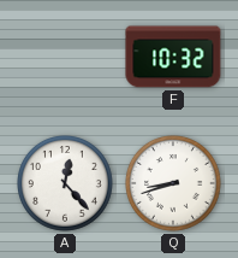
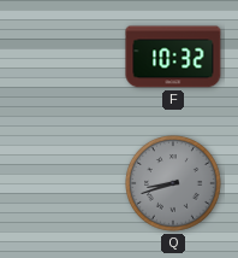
A: 12:23 -> none
Q dial: white -> grey
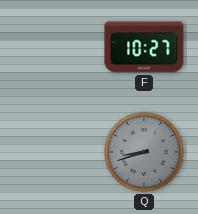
F: 10:32 -> 10:27
